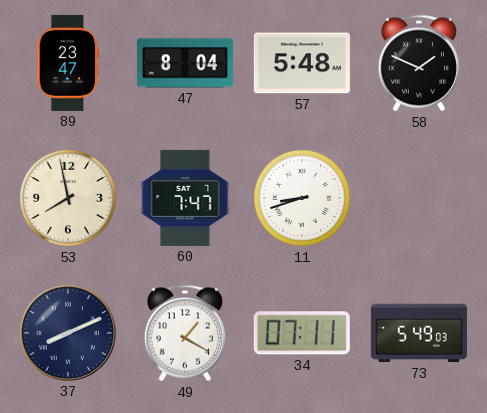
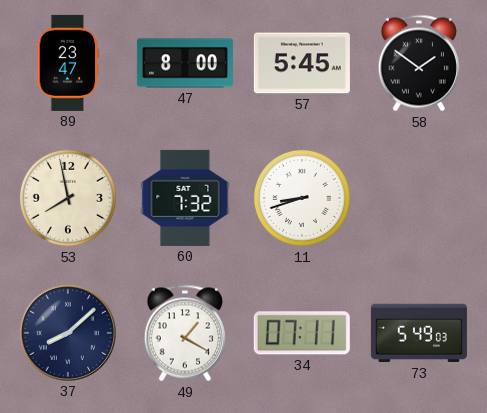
47: 8:04 -> 8:00
57: 5:48 -> 5:45
58: 1:49 -> 1:51
60: 7:47 -> 7:32
37: 8:11 -> 8:08
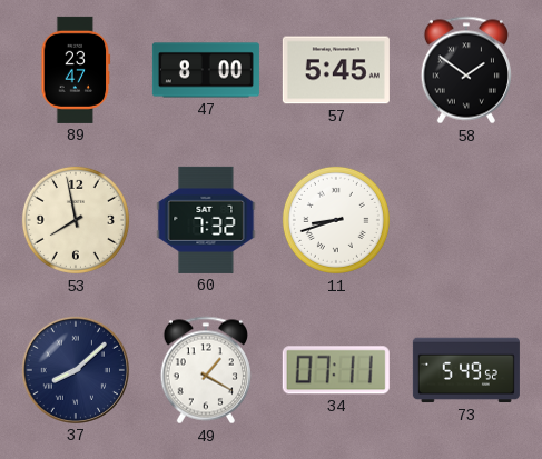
73: 5:49:03 -> 5:49:52
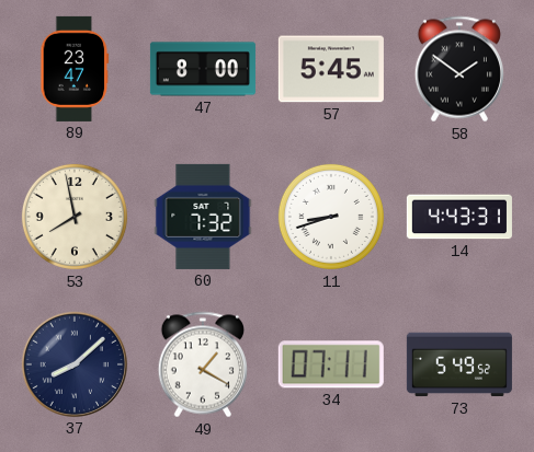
14: none -> 4:43
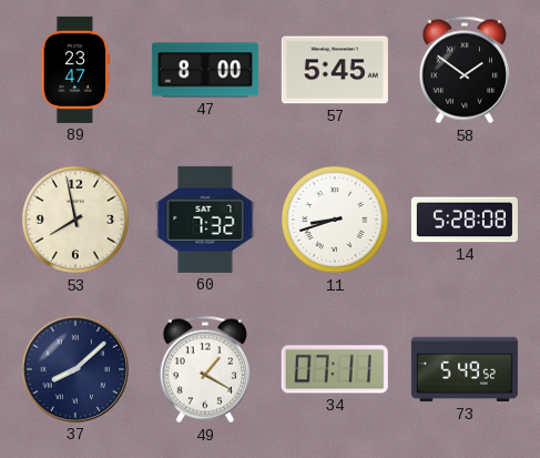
14: 4:43 -> 5:28
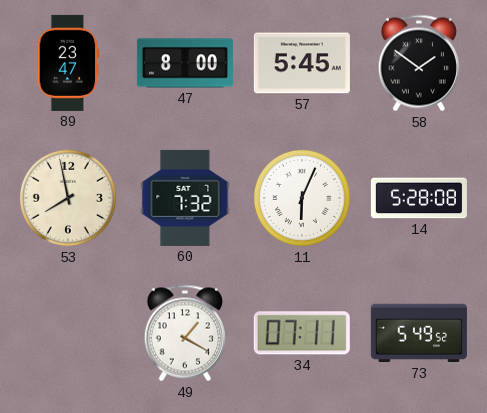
11: 8:42 -> 6:04
37: 8:08 -> none
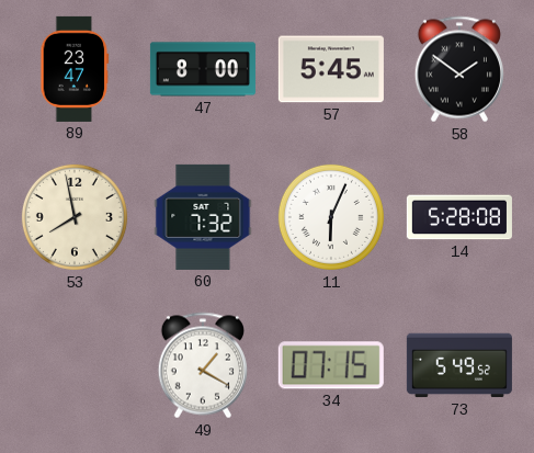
34: 07:11 -> 07:15
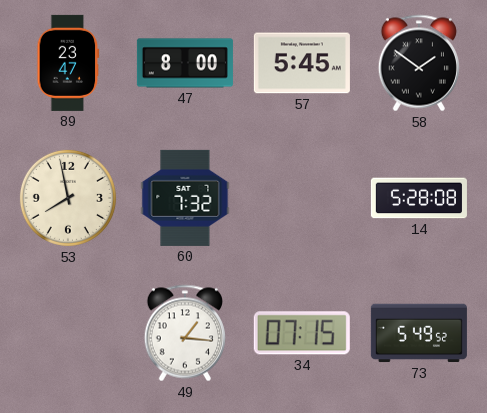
11: 6:04 -> none
49: 1:20 -> 1:16
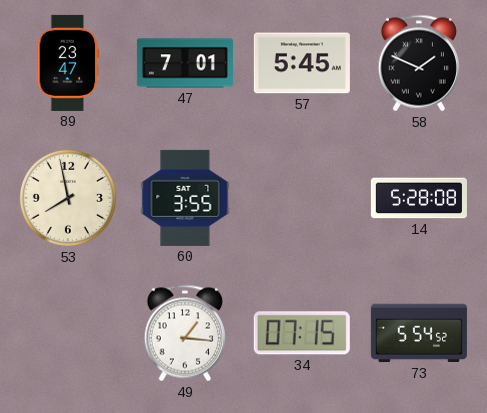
47: 8:00 -> 7:01
58: 1:51 -> 1:49
60: 7:32 -> 3:55
73: 5:49 -> 5:54
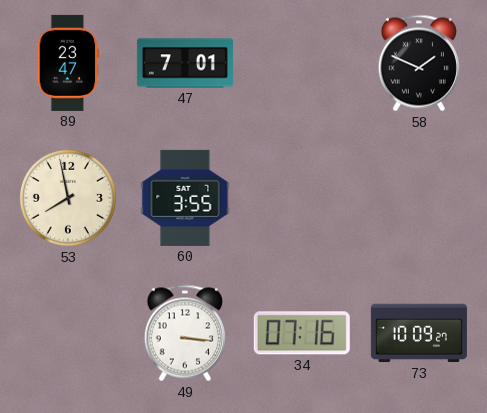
57: 5:45 -> none
14: 5:28 -> none
49: 1:16 -> 3:16
34: 07:15 -> 07:16
73: 5:54 -> 10:09
